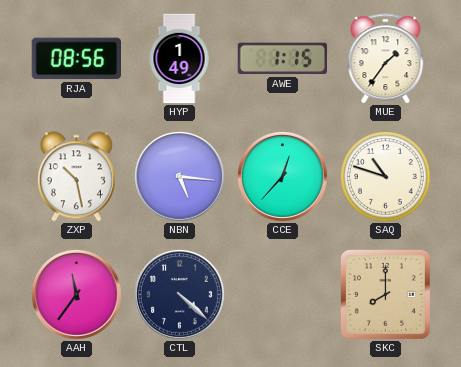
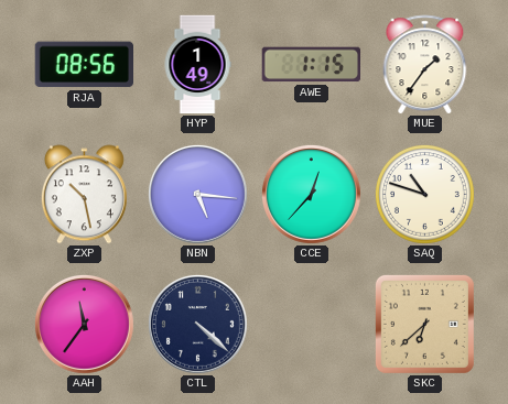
SKC: 8:00 -> 6:38
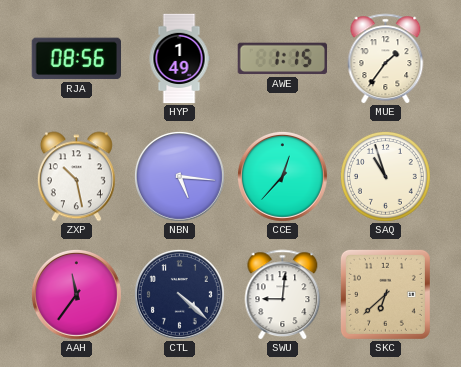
SAQ: 10:48 -> 10:57
SWU: none -> 9:01
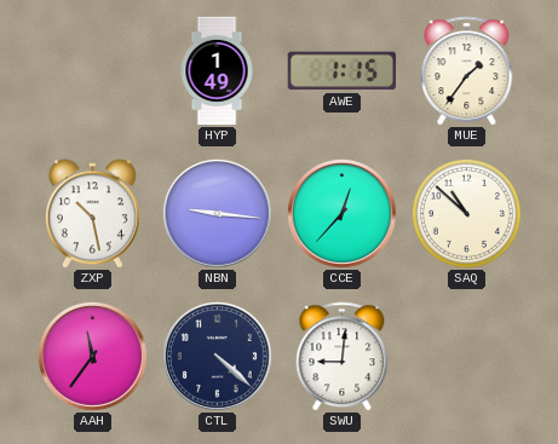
RJA: 08:56 -> none
NBN: 5:16 -> 9:16
SAQ: 10:57 -> 10:52
SKC: 6:38 -> none
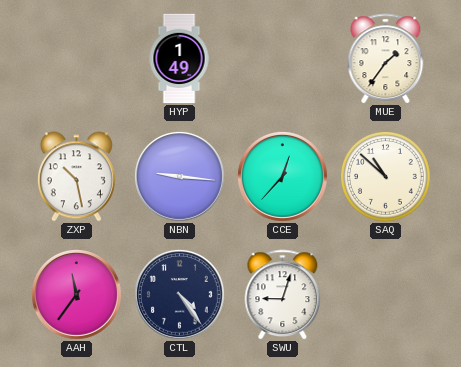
AWE: 1:15 -> none
CTL: 4:22 -> 4:24
SWU: 9:01 -> 9:03
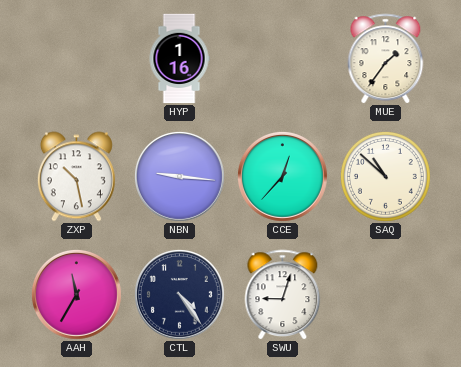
HYP: 1:49 -> 1:16
AAH: 11:36 -> 11:35
